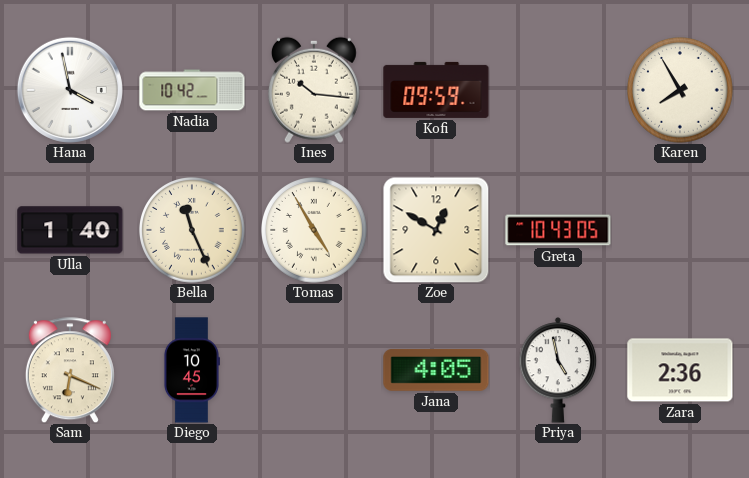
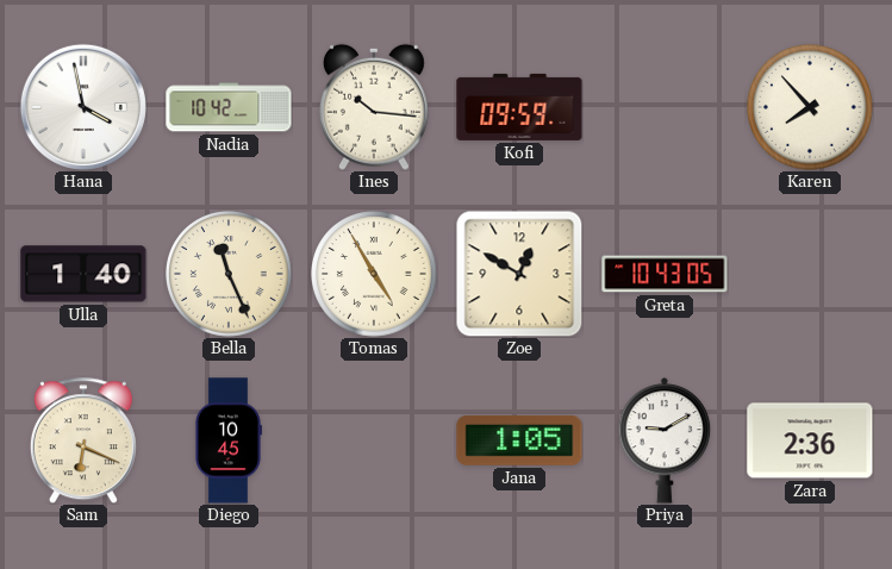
Karen: 7:55 -> 7:53
Jana: 4:05 -> 1:05
Priya: 4:58 -> 9:10
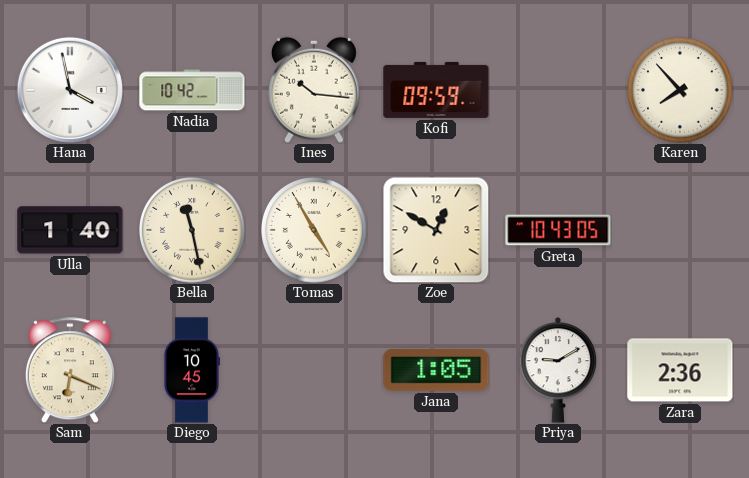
Bella: 11:26 -> 11:28
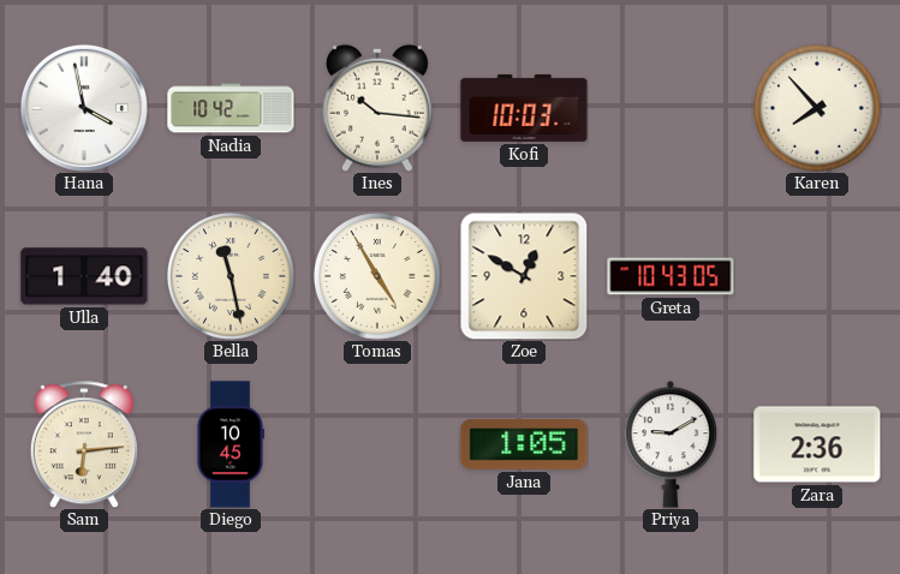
Kofi: 09:59 -> 10:03
Sam: 6:19 -> 6:14
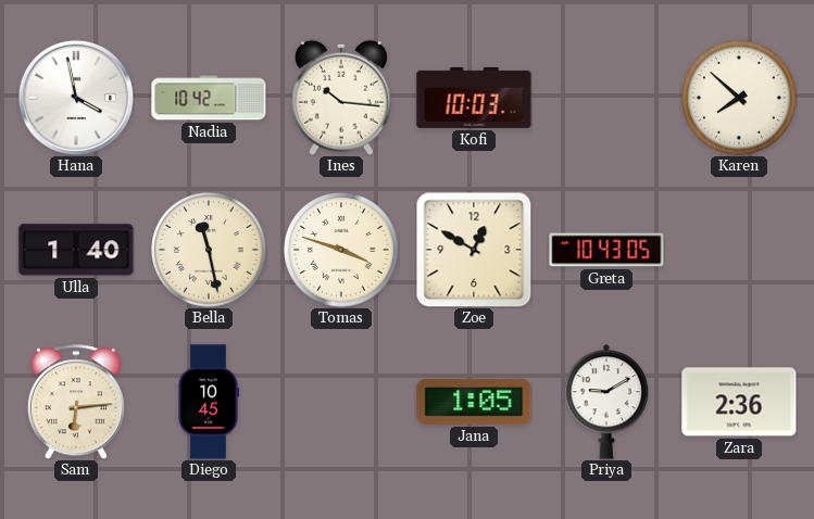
Karen: 7:53 -> 7:52
Tomas: 4:55 -> 3:48
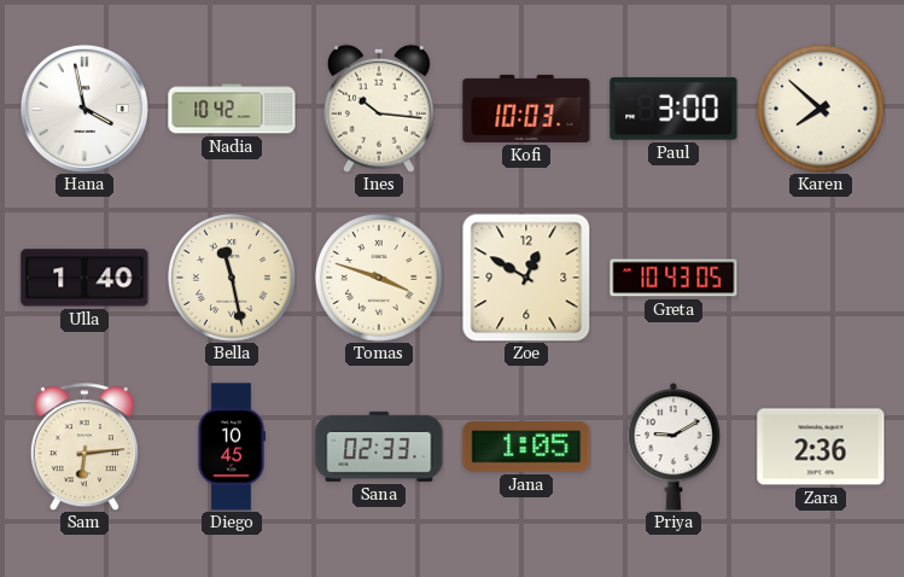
Paul: none -> 3:00
Sana: none -> 02:33
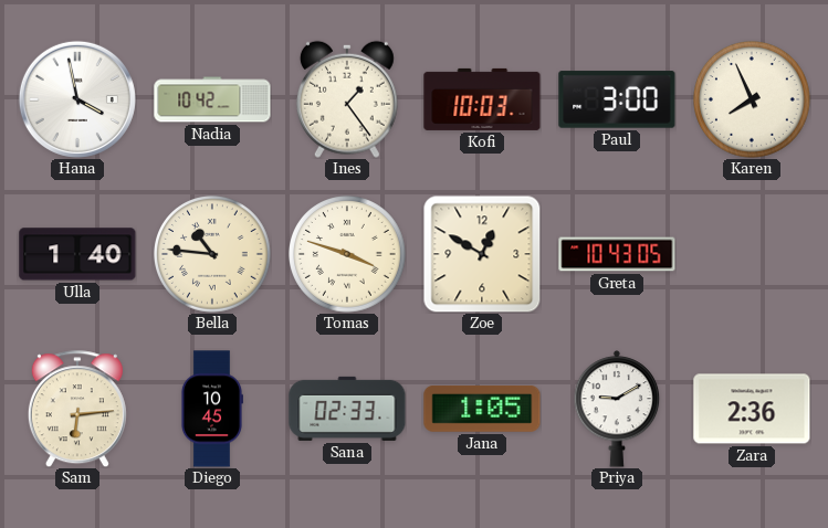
Ines: 10:16 -> 1:24
Karen: 7:52 -> 7:56
Bella: 11:28 -> 10:46
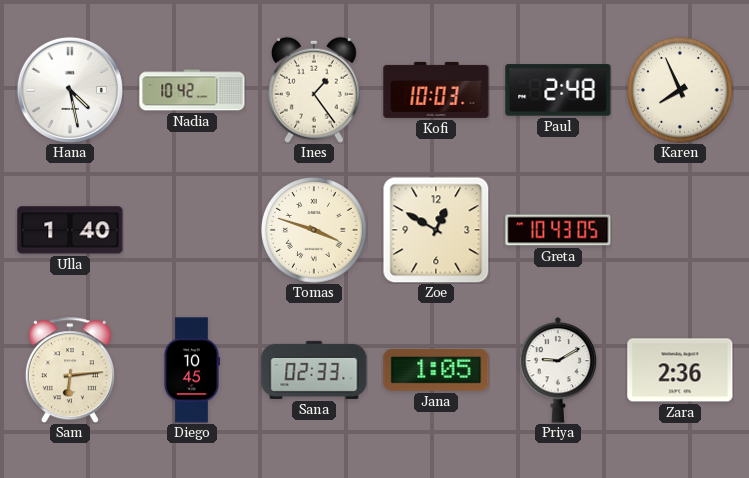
Hana: 3:58 -> 4:28
Paul: 3:00 -> 2:48
Bella: 10:46 -> none
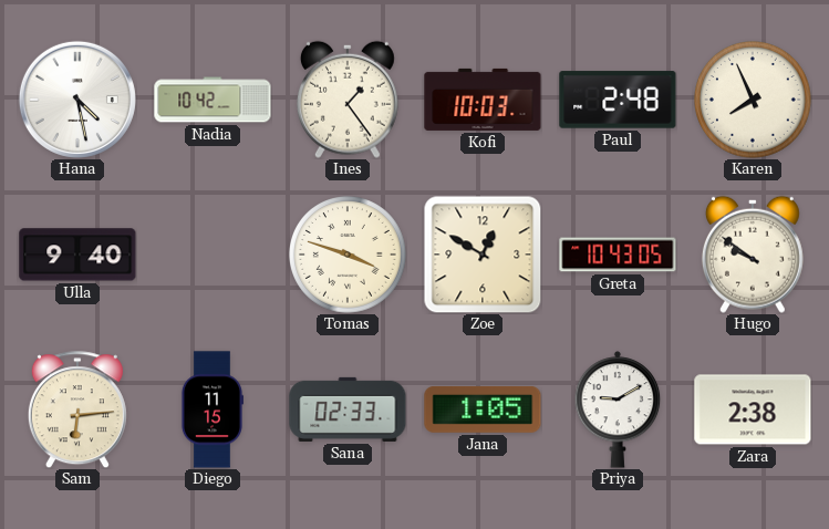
Ulla: 1:40 -> 9:40
Hugo: none -> 9:51
Diego: 10:45 -> 11:15
Zara: 2:36 -> 2:38
